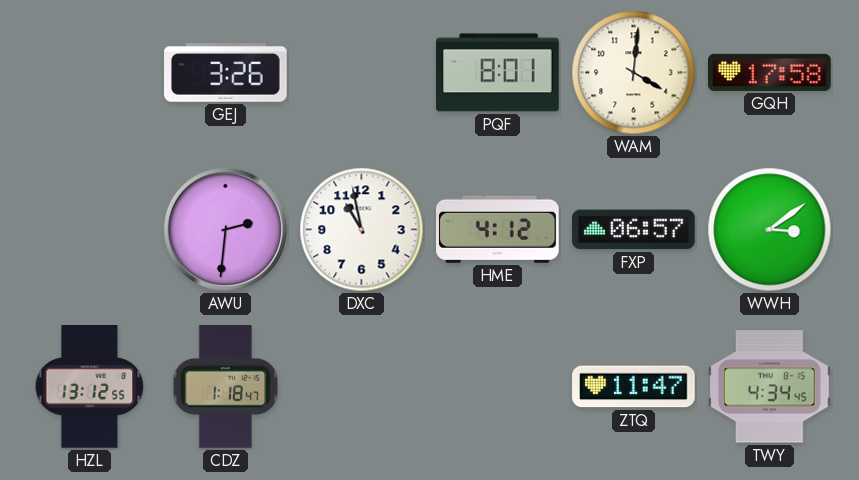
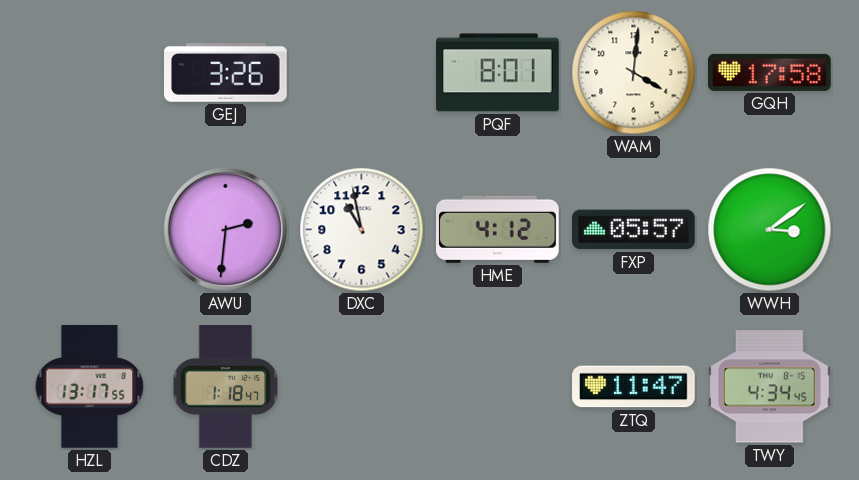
FXP: 06:57 -> 05:57
HZL: 13:12 -> 13:17
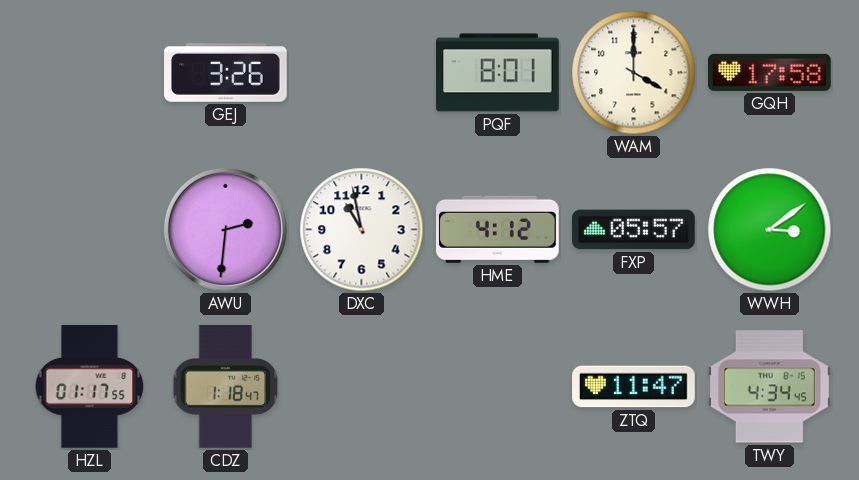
WAM: 4:01 -> 4:00
HZL: 13:17 -> 01:17
